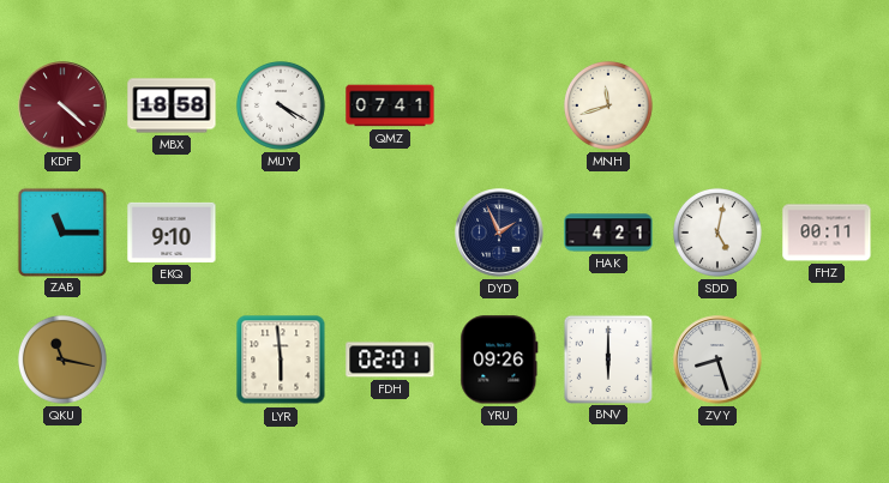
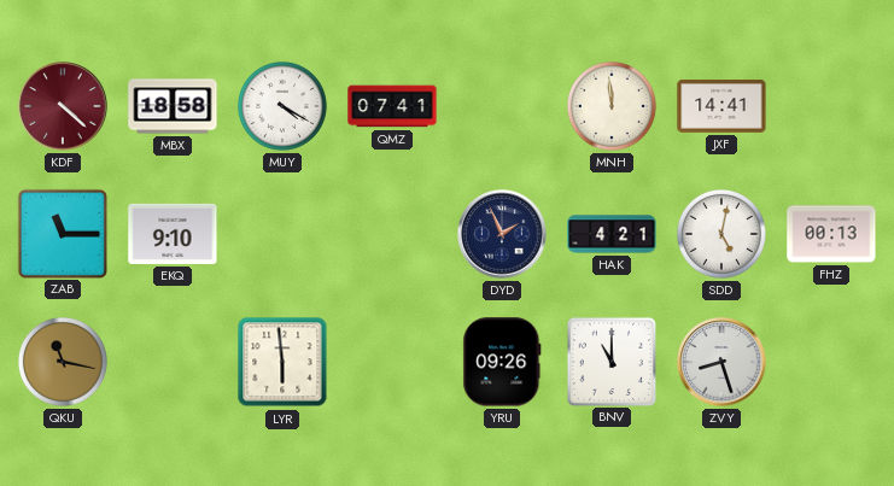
MNH: 11:42 -> 11:59
JXF: none -> 14:41
FHZ: 00:11 -> 00:13
FDH: 02:01 -> none
BNV: 6:00 -> 11:00
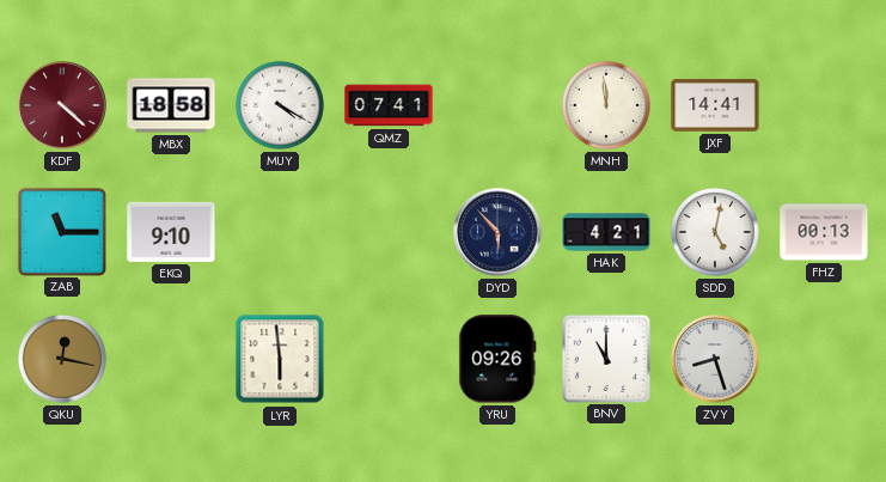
DYD: 1:56 -> 5:53
QKU: 11:17 -> 12:17
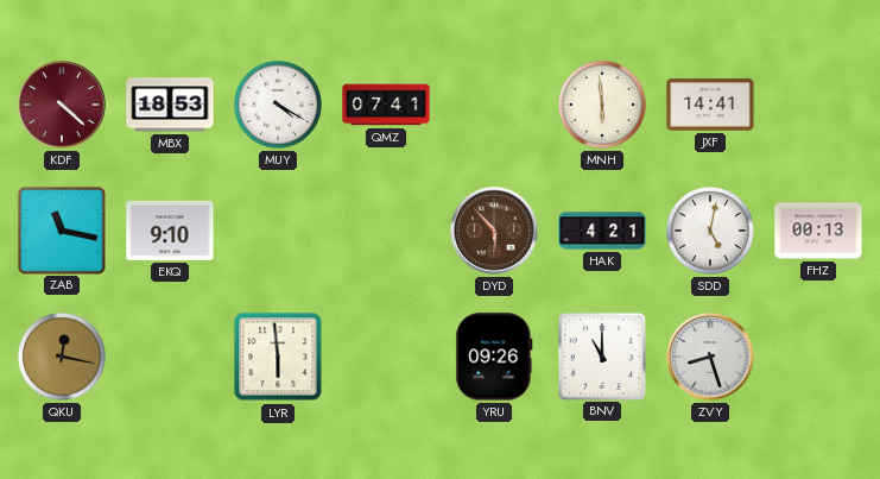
MBX: 18:58 -> 18:53
MNH: 11:59 -> 5:59
ZAB: 11:15 -> 11:17
DYD dial: navy -> brown
